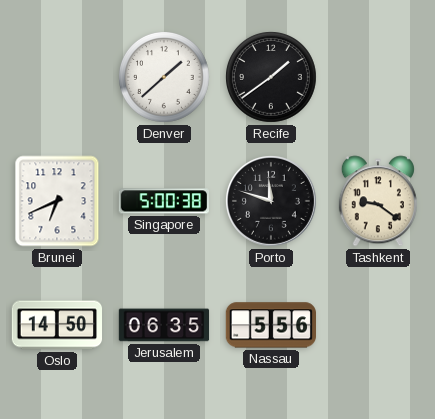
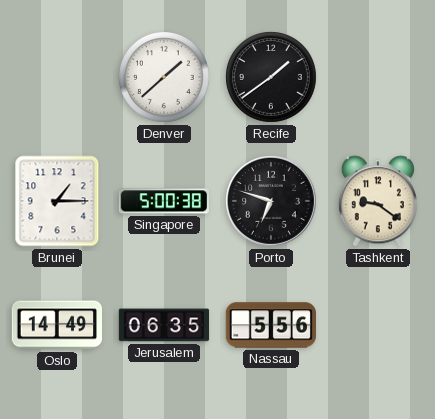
Brunei: 6:41 -> 1:15
Porto: 11:48 -> 6:48
Oslo: 14:50 -> 14:49
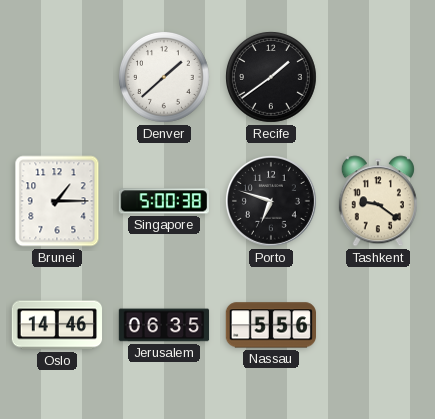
Oslo: 14:49 -> 14:46
